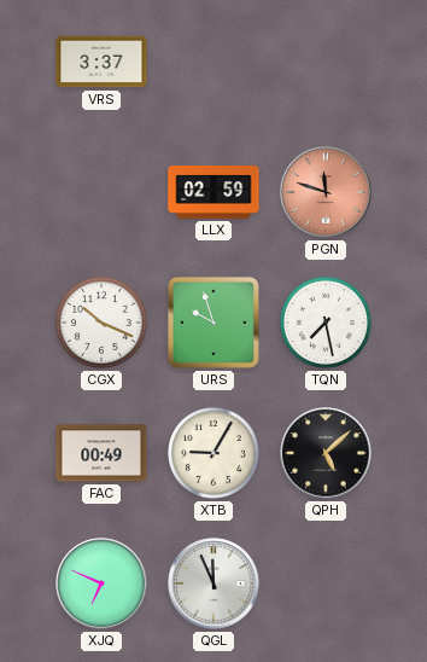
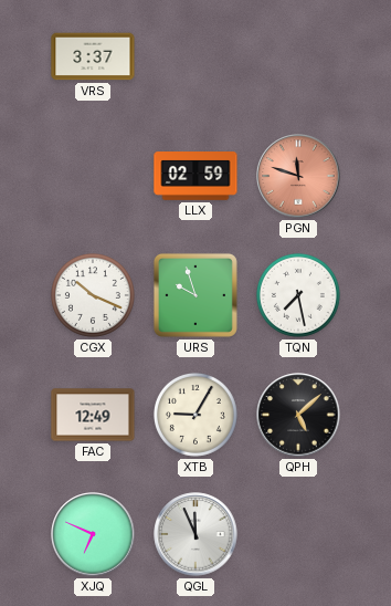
FAC: 00:49 -> 12:49
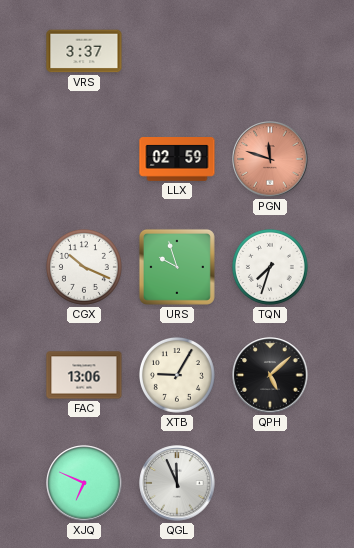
TQN: 7:28 -> 7:33
FAC: 12:49 -> 13:06
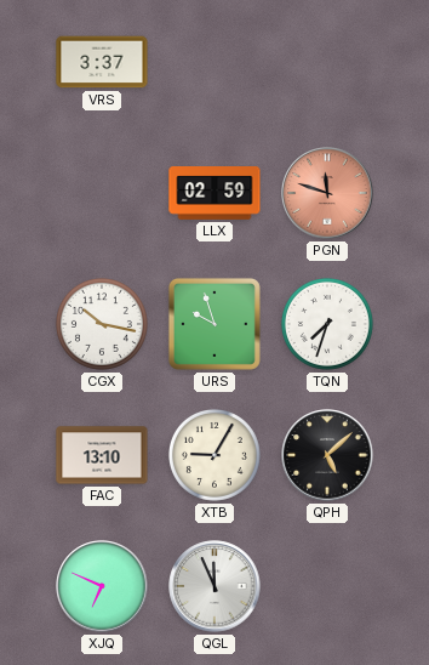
CGX: 10:19 -> 10:17
FAC: 13:06 -> 13:10
